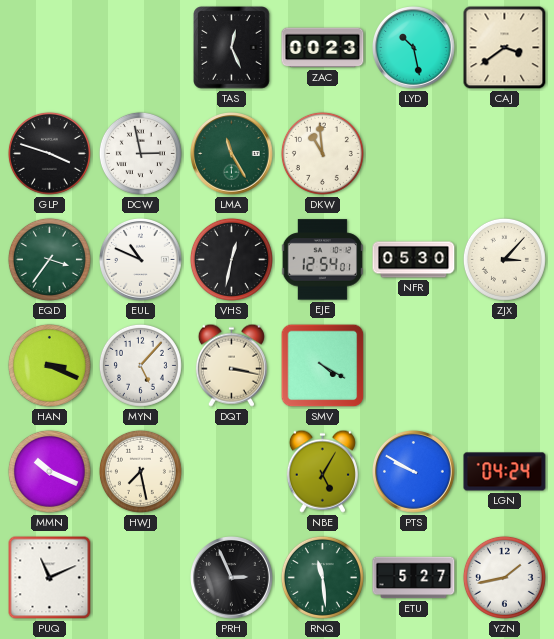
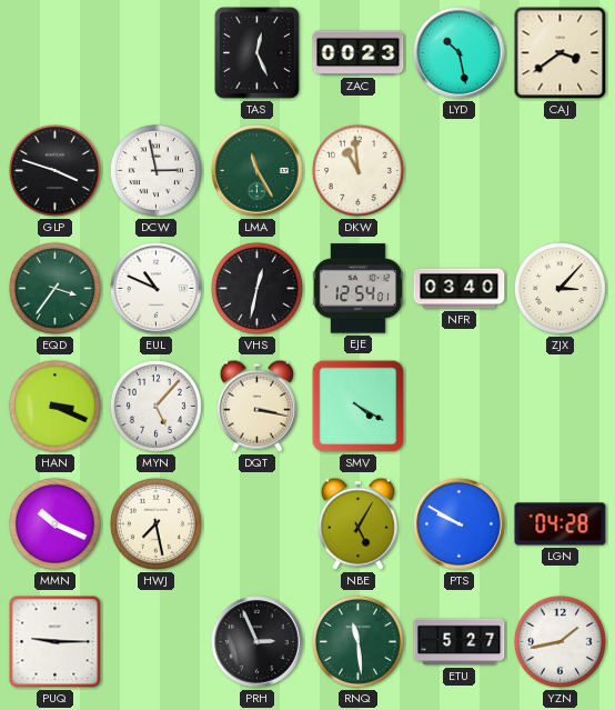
NFR: 05:30 -> 03:40
LGN: 04:24 -> 04:28
PUQ: 11:11 -> 9:15
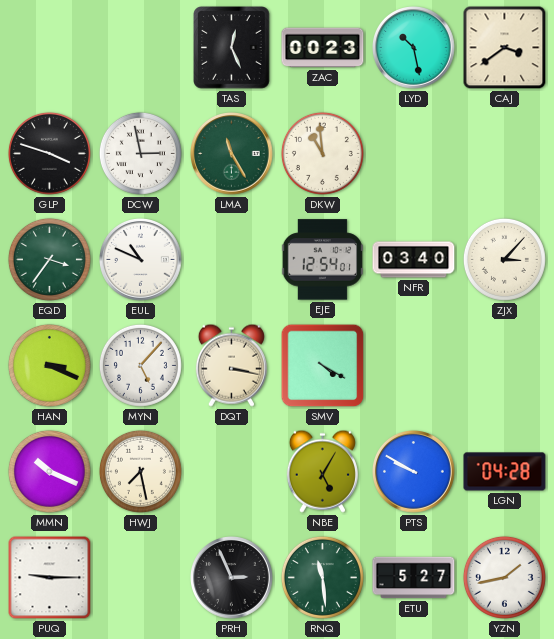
VHS: 12:32 -> none
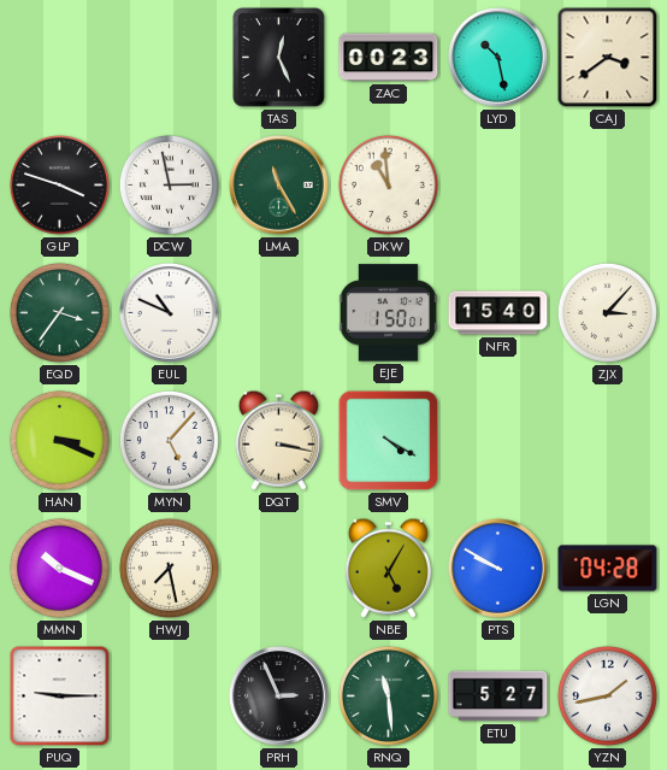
EJE: 12:54 -> 1:50
NFR: 03:40 -> 15:40
